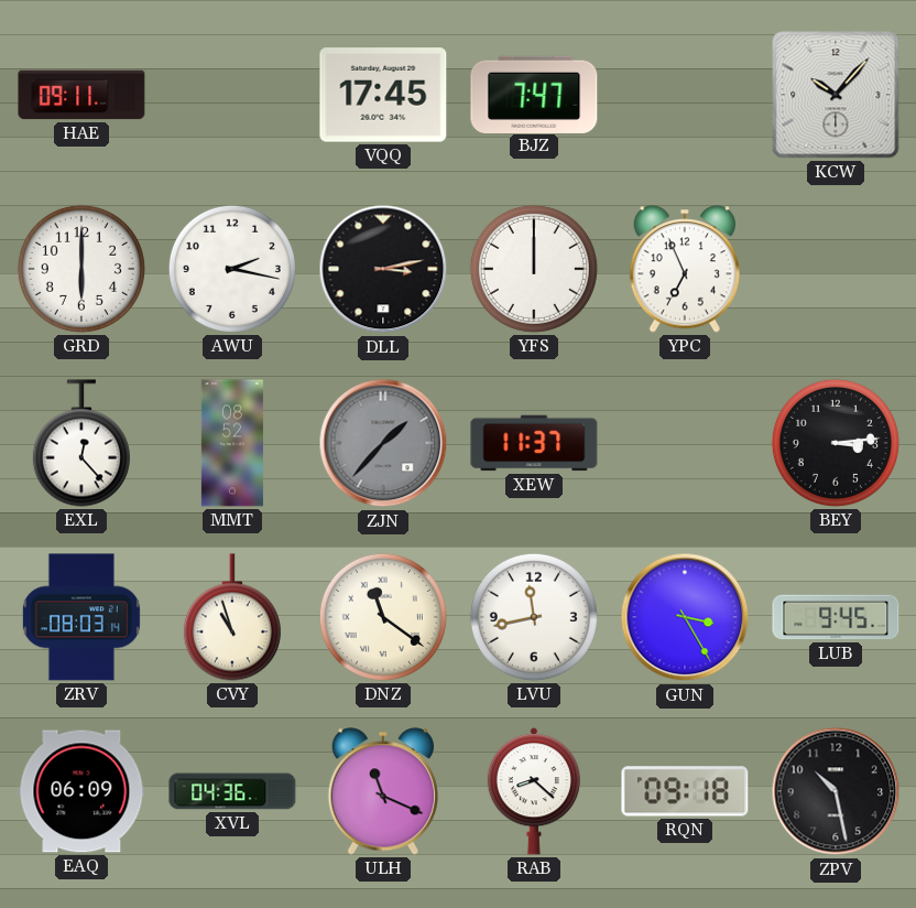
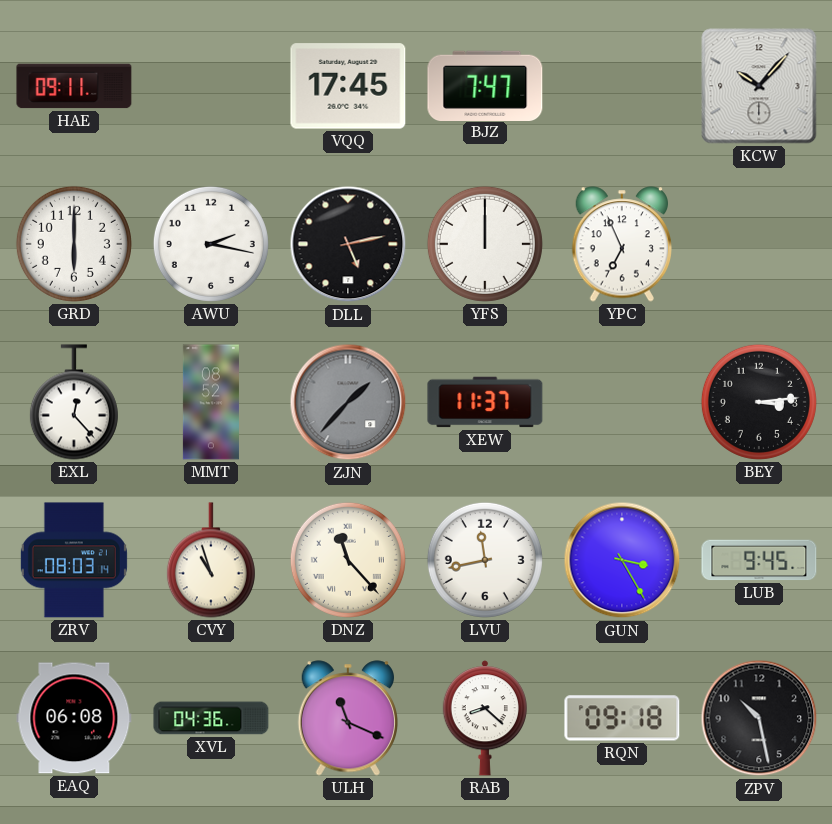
DLL: 3:13 -> 5:13
DNZ: 11:21 -> 11:23
EAQ: 06:09 -> 06:08
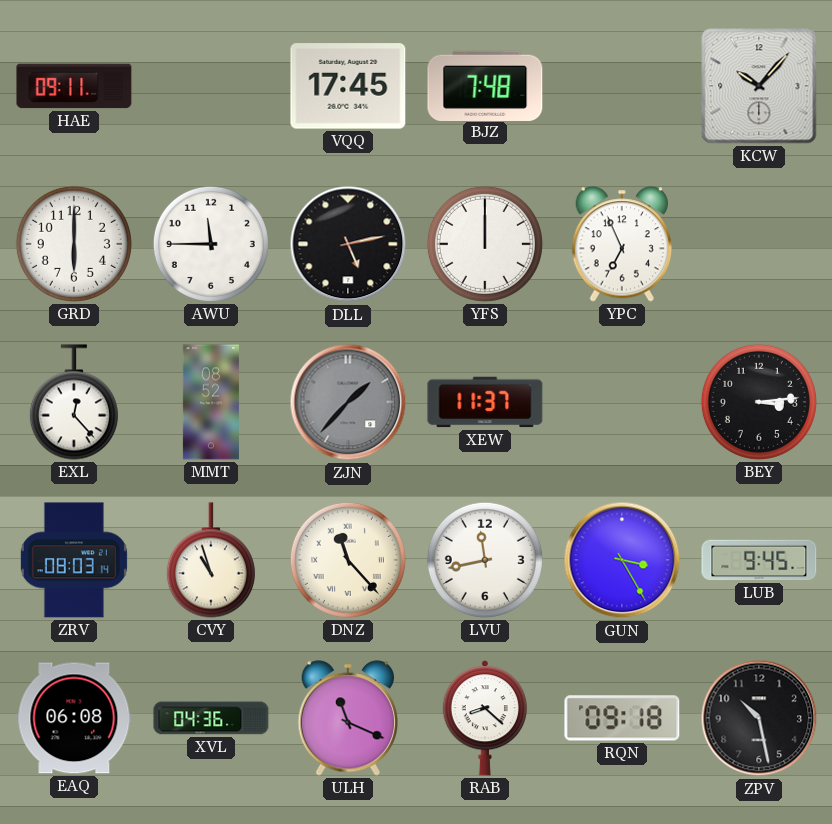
BJZ: 7:47 -> 7:48
AWU: 2:17 -> 11:45
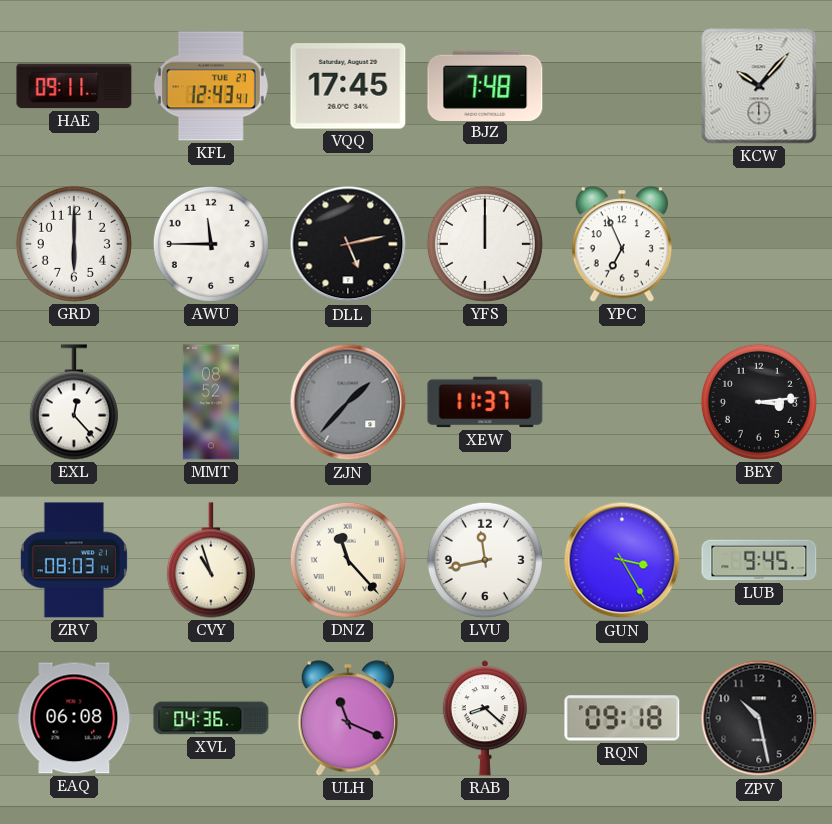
KFL: none -> 12:43
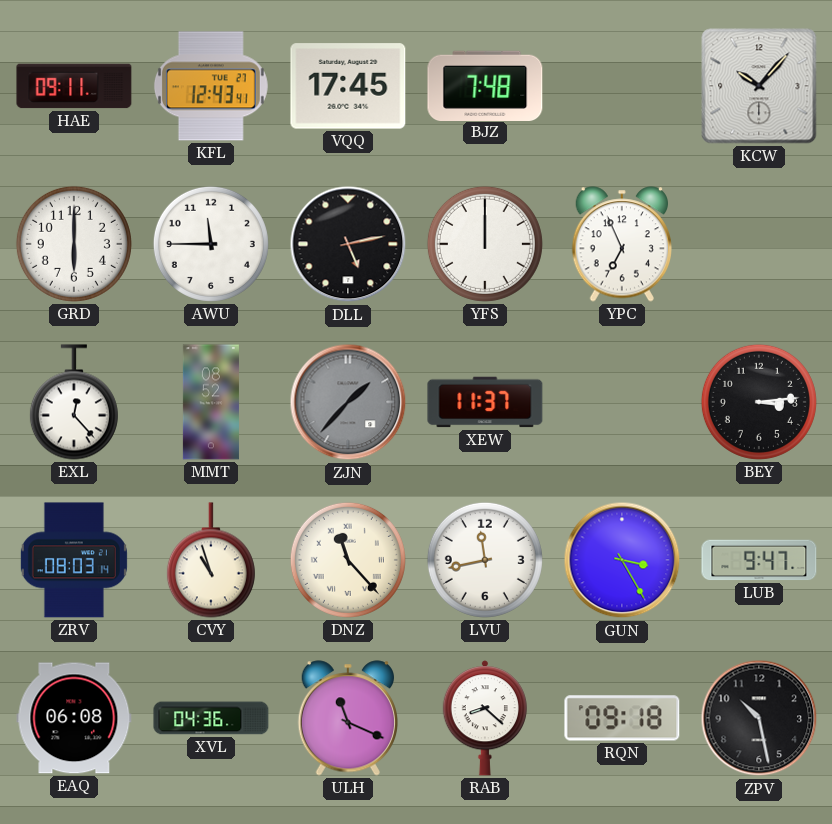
LUB: 9:45 -> 9:47
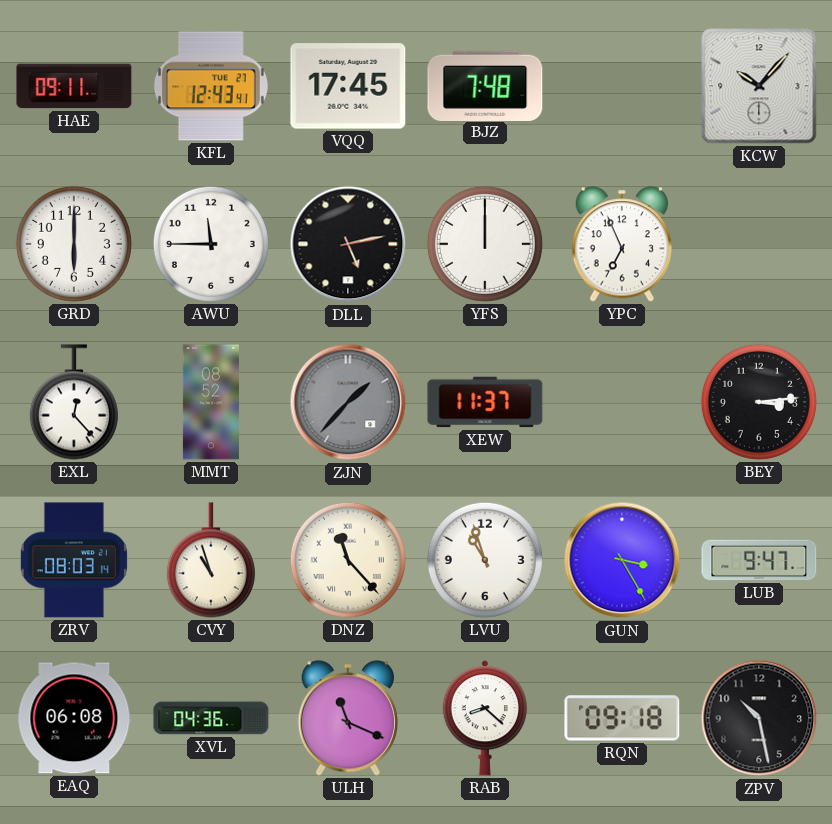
LVU: 11:43 -> 10:57
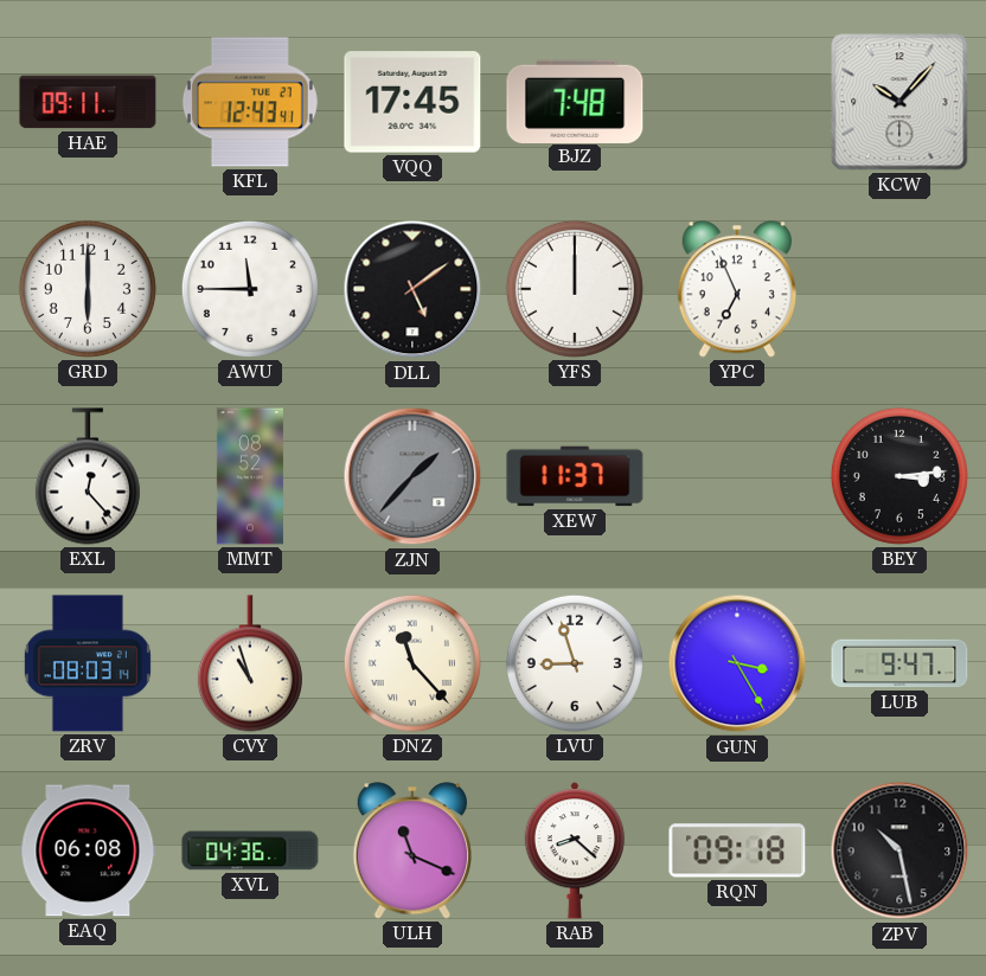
DLL: 5:13 -> 5:09
LVU: 10:57 -> 8:57
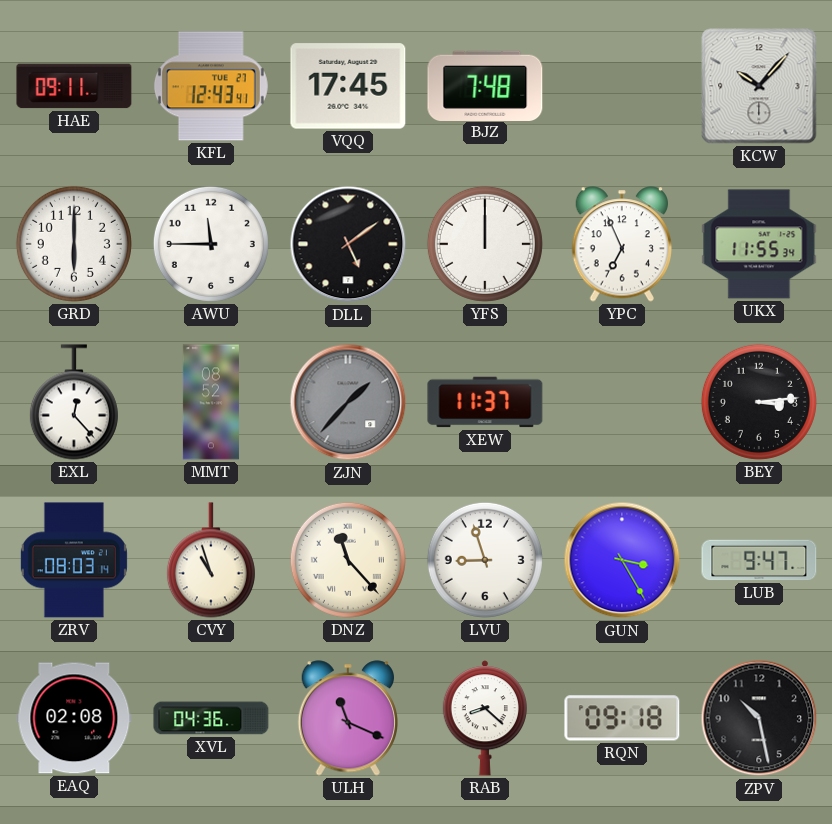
UKX: none -> 11:55
EAQ: 06:08 -> 02:08
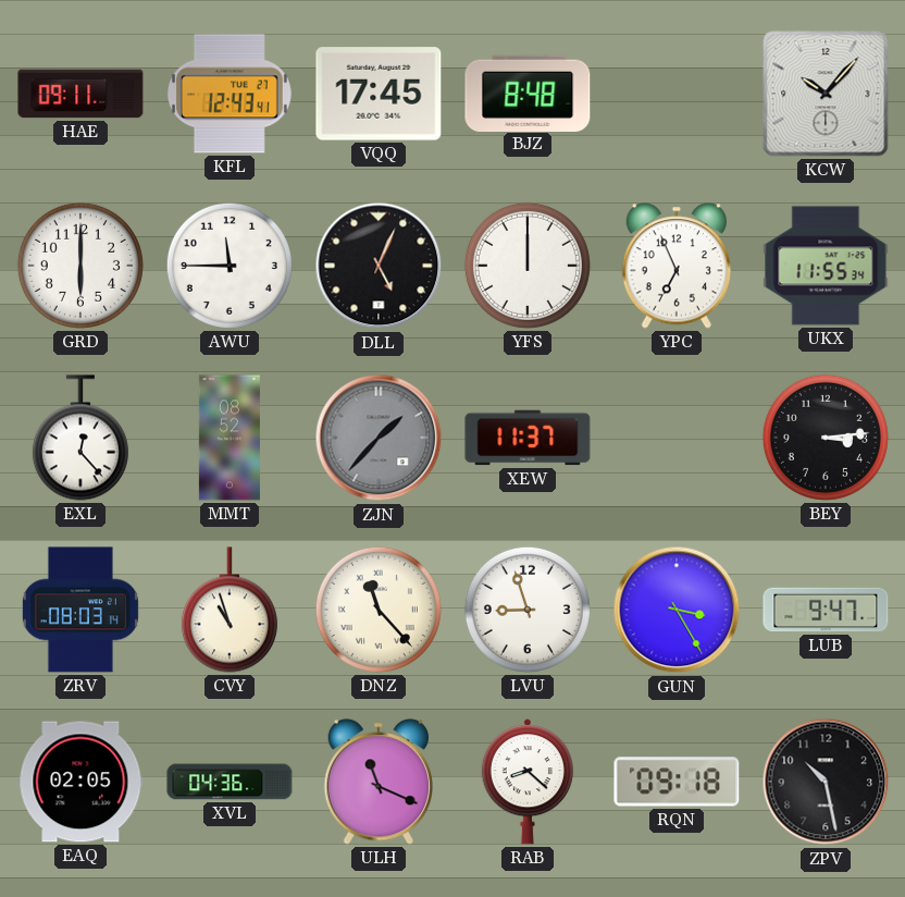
BJZ: 7:48 -> 8:48
DLL: 5:09 -> 5:04
EAQ: 02:08 -> 02:05
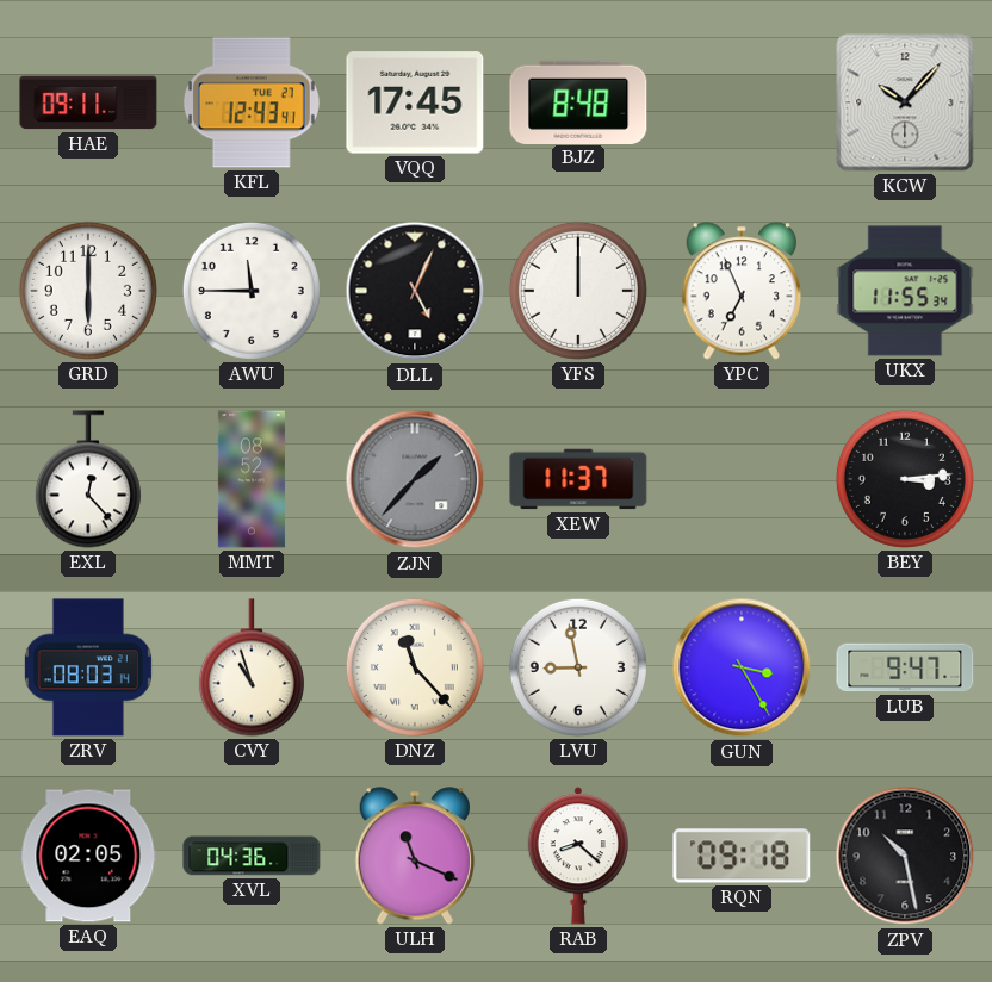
LVU: 8:57 -> 8:58
